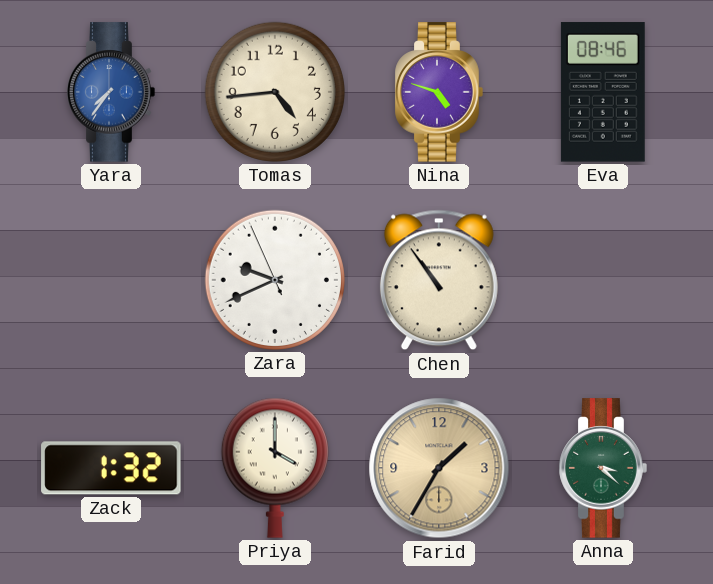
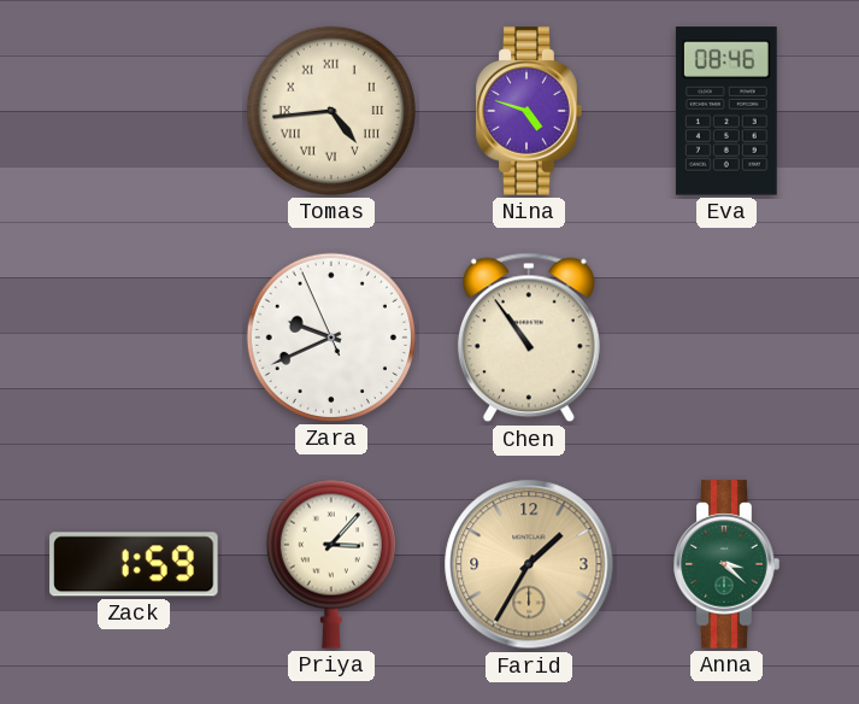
Yara: 7:36 -> none
Tomas numerals: Arabic -> Roman
Zack: 1:32 -> 1:59
Priya: 4:00 -> 3:07
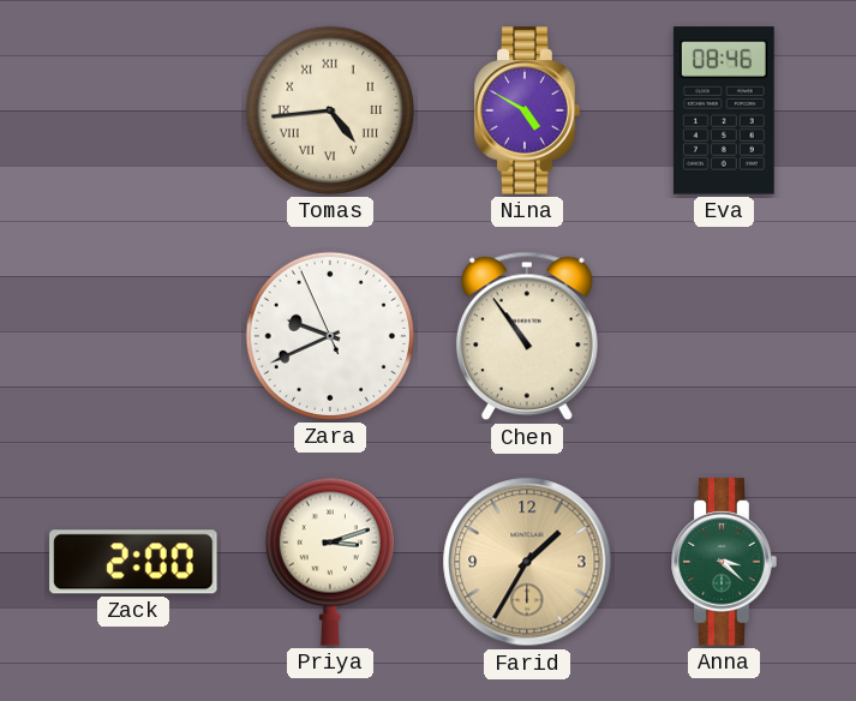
Nina: 4:48 -> 4:50
Zack: 1:59 -> 2:00
Priya: 3:07 -> 3:12
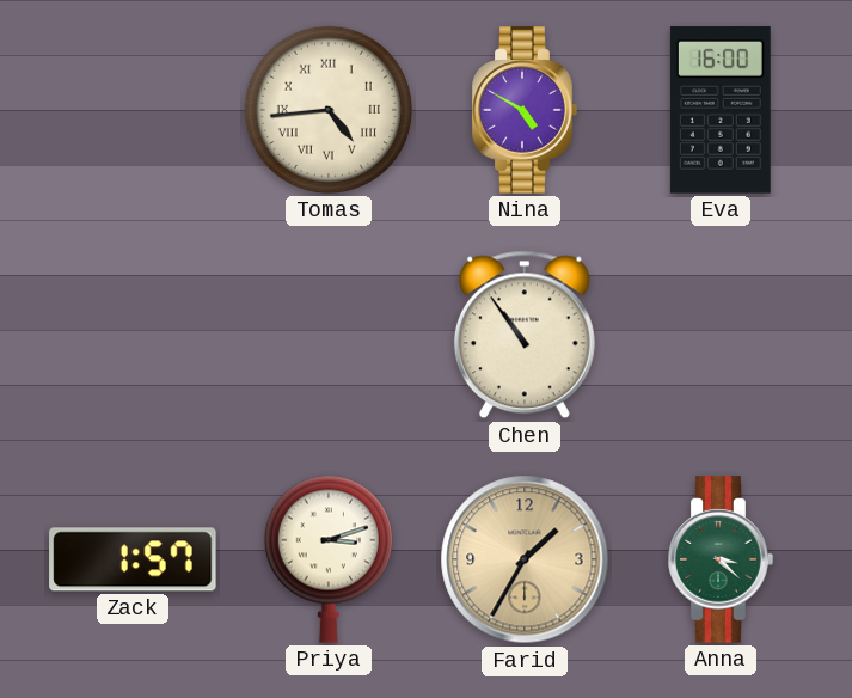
Eva: 08:46 -> 16:00
Zara: 9:40 -> none
Zack: 2:00 -> 1:57
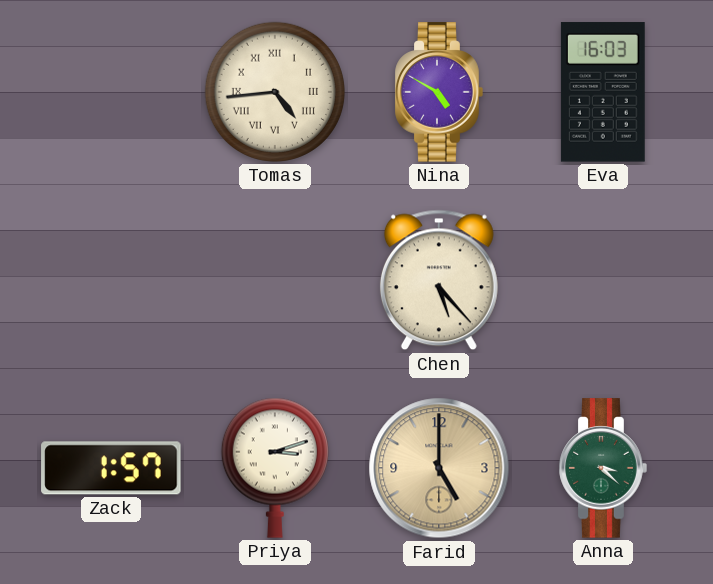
Eva: 16:00 -> 16:03
Chen: 10:54 -> 5:23
Farid: 1:35 -> 5:00
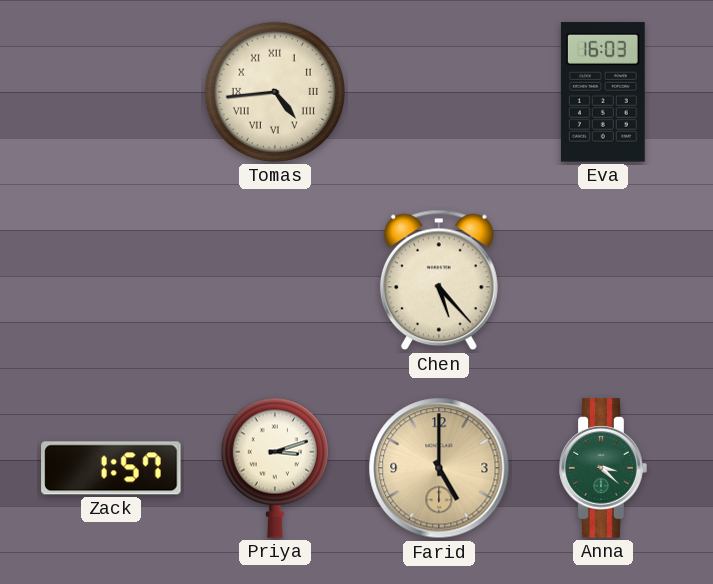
Nina: 4:50 -> none
